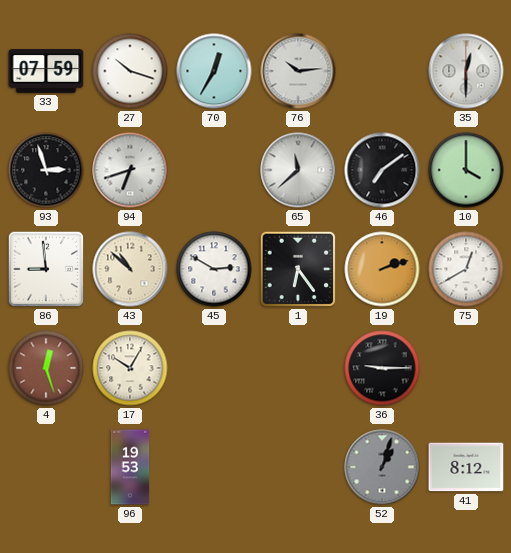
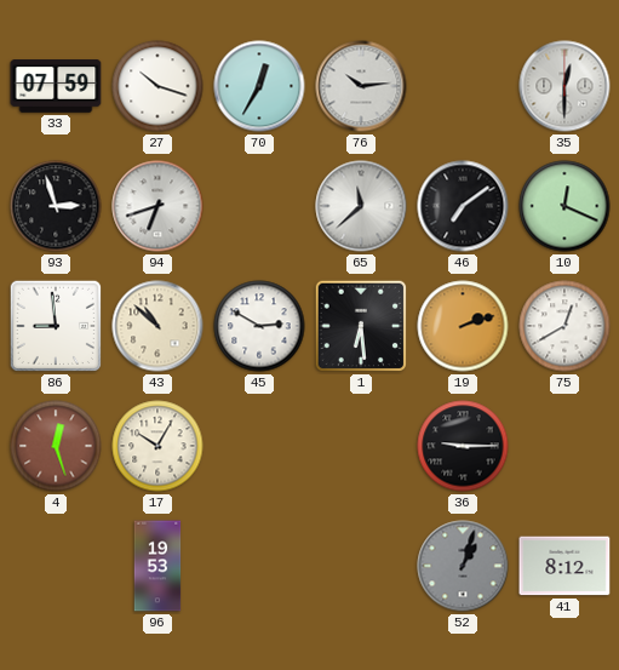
10: 4:00 -> 12:19
1: 6:24 -> 6:29
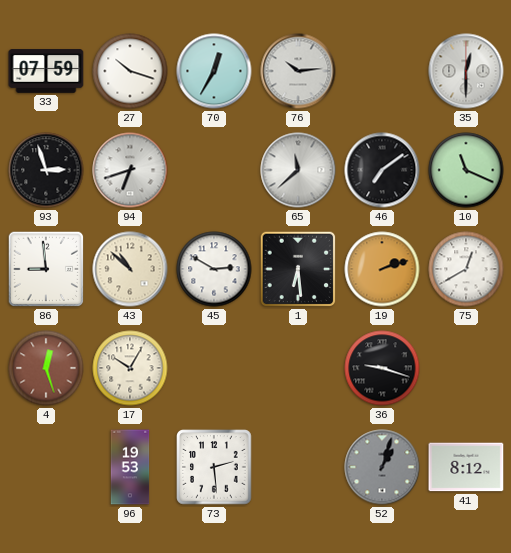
10: 12:19 -> 11:19
36: 9:15 -> 9:18
73: none -> 2:29
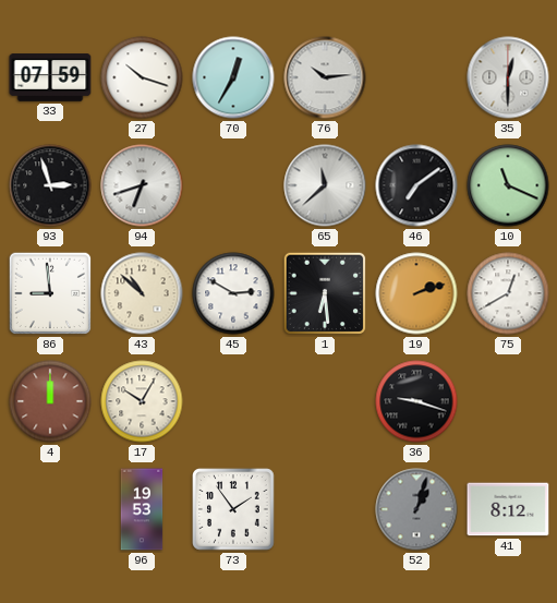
4: 12:27 -> 12:00
73: 2:29 -> 1:54
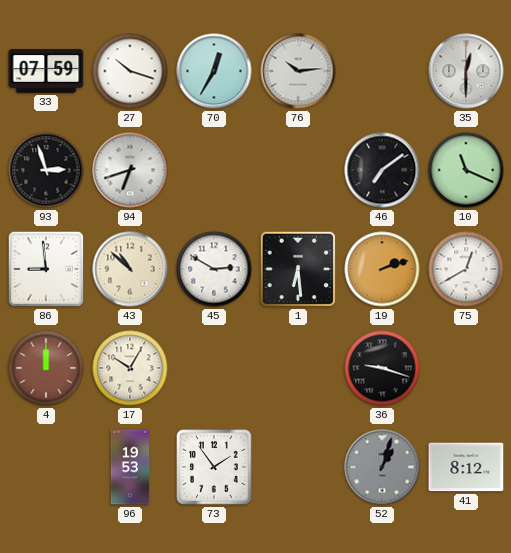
65: 11:38 -> none
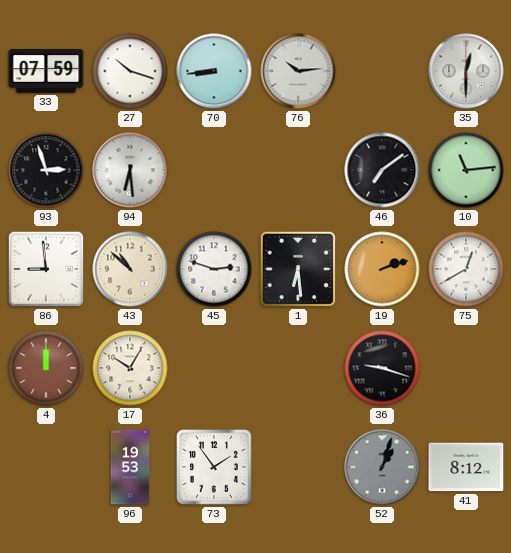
70: 12:35 -> 8:44
94: 6:42 -> 6:29
10: 11:19 -> 11:14
45: 2:50 -> 2:48
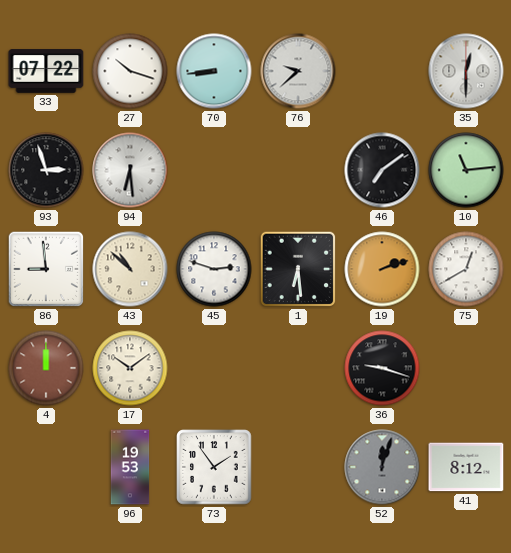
33: 07:59 -> 07:22
76: 10:14 -> 9:38
17: 10:05 -> 10:09
52: 1:03 -> 12:03
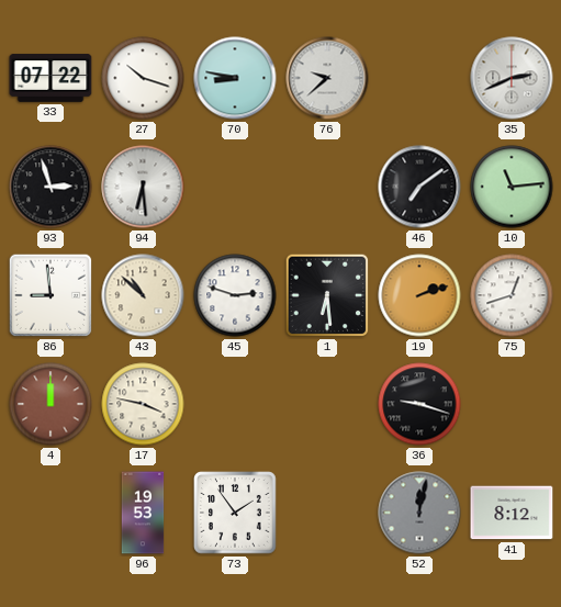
70: 8:44 -> 8:47
35: 12:30 -> 2:41
75: 12:40 -> 12:42
17: 10:09 -> 3:47
52: 12:03 -> 12:02
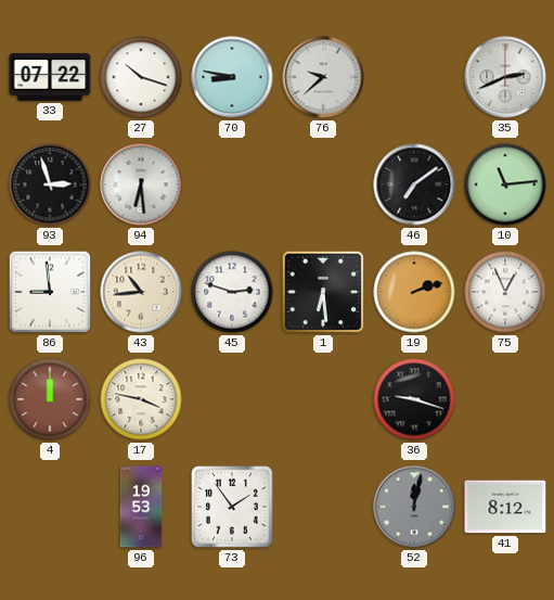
43: 10:52 -> 10:44
75: 12:42 -> 12:56
